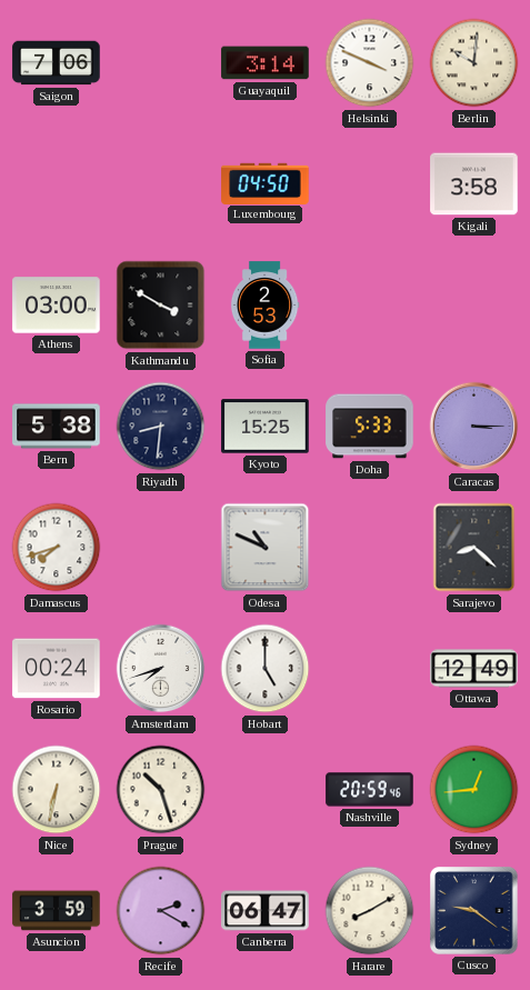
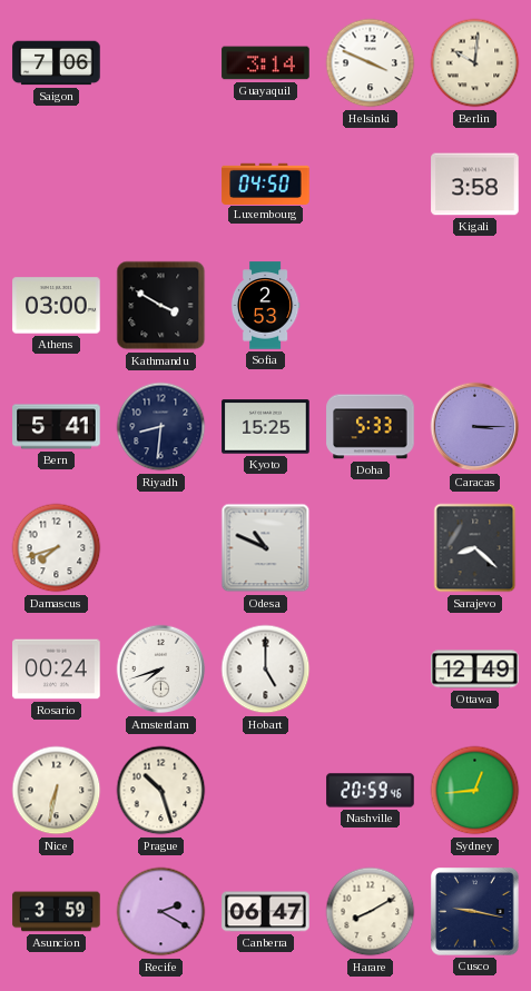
Bern: 5:38 -> 5:41
Cusco: 9:21 -> 9:17
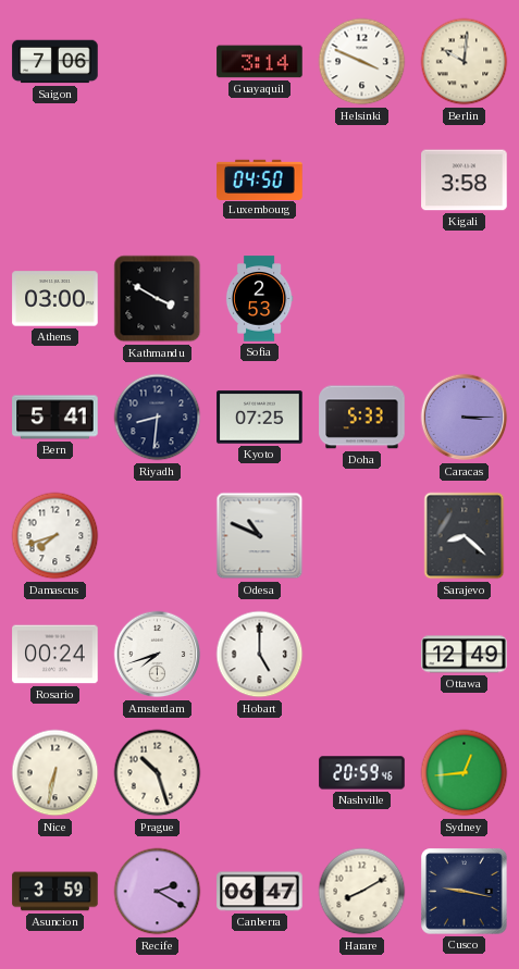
Kyoto: 15:25 -> 07:25
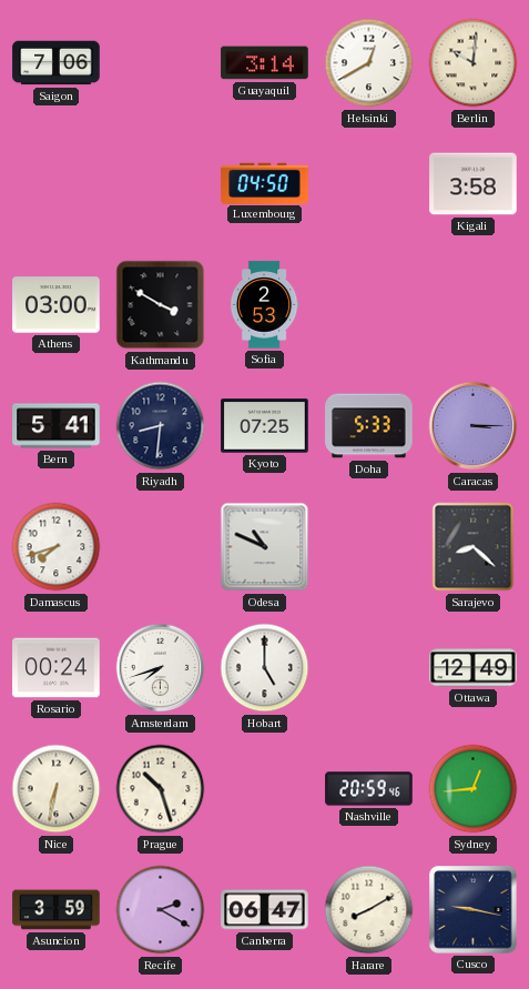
Helsinki: 3:49 -> 12:40
